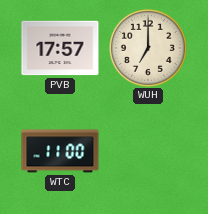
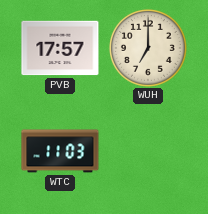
WTC: 11:00 -> 11:03
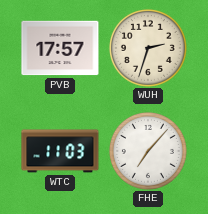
WUH: 7:00 -> 2:33
FHE: none -> 7:07
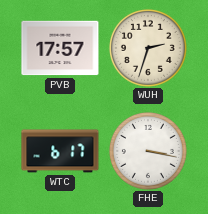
WTC: 11:03 -> 6:17
FHE: 7:07 -> 3:17
